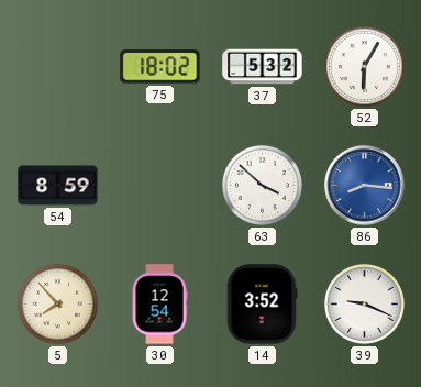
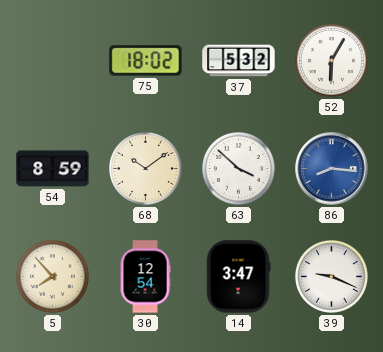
68: none -> 10:09
14: 3:52 -> 3:47
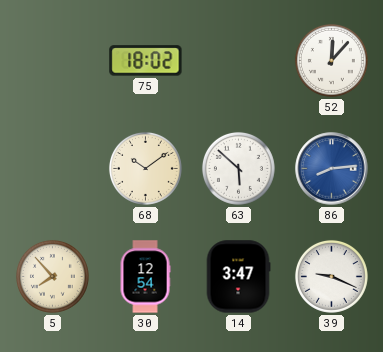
37: 5:32 -> none
52: 6:05 -> 12:07
54: 8:59 -> none
63: 3:52 -> 5:52
86: 8:16 -> 8:14
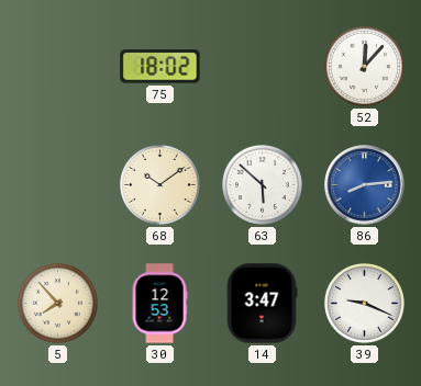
30: 12:54 -> 12:53
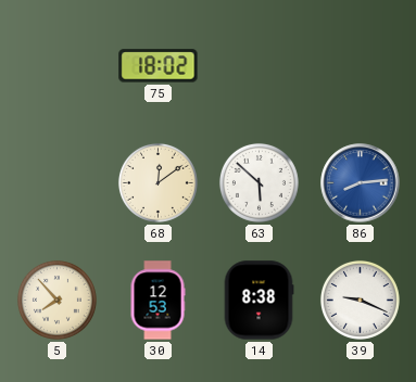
52: 12:07 -> none
68: 10:09 -> 12:09
14: 3:47 -> 8:38
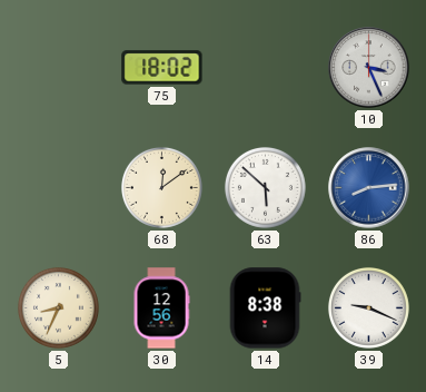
10: none -> 3:26
5: 7:53 -> 8:34
30: 12:53 -> 12:56
